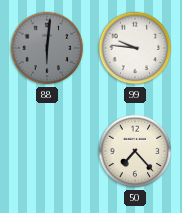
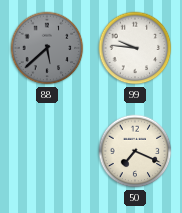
88: 6:01 -> 5:38
50: 7:23 -> 7:19
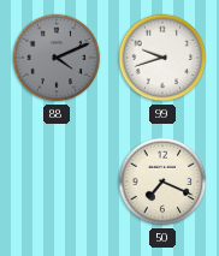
88: 5:38 -> 4:11
99: 9:46 -> 9:42
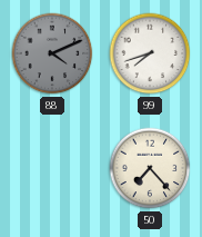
99: 9:42 -> 7:42
50: 7:19 -> 7:23
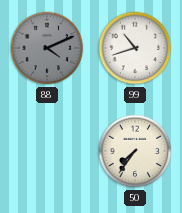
99: 7:42 -> 10:42
50: 7:23 -> 7:36
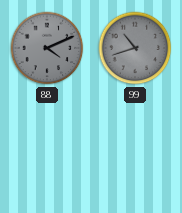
99 dial: white -> grey
50: 7:36 -> none
